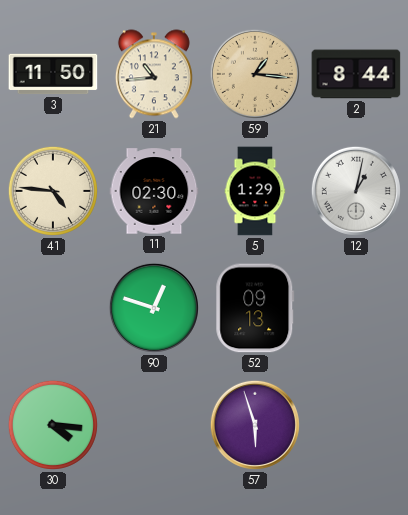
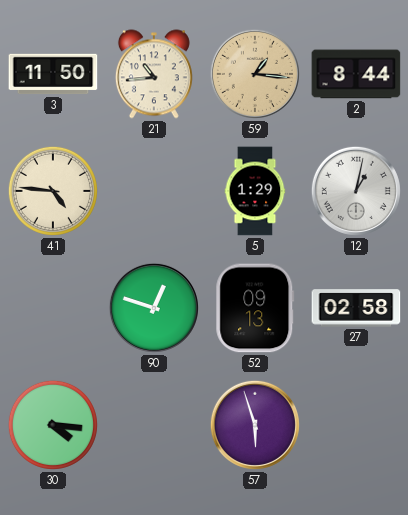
11: 02:30 -> none
27: none -> 02:58
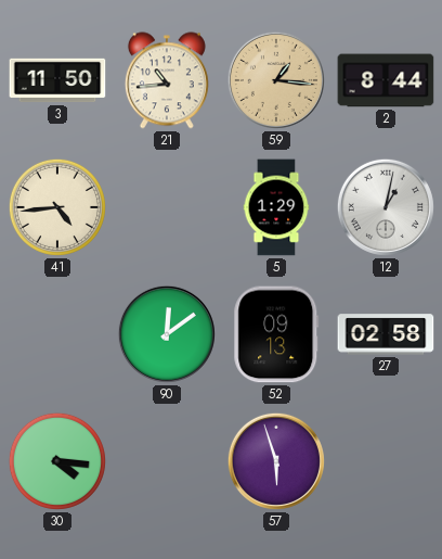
41: 4:46 -> 4:44
90: 12:48 -> 12:09
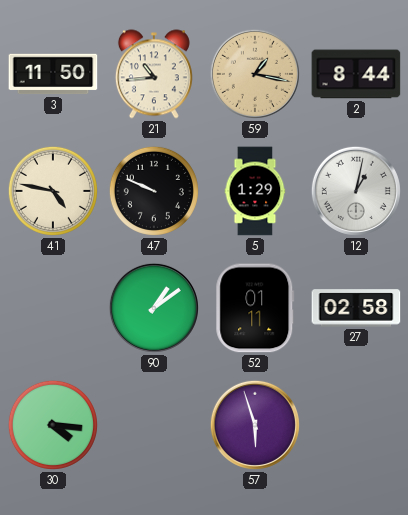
59: 1:16 -> 1:17
41: 4:44 -> 4:47
47: none -> 9:49
90: 12:09 -> 1:09
52: 09:13 -> 01:11
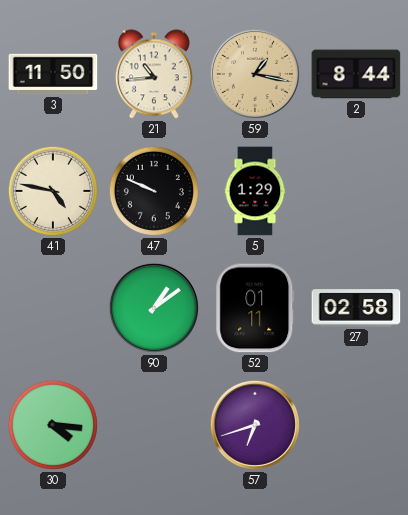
12: 1:02 -> none
57: 5:57 -> 6:42
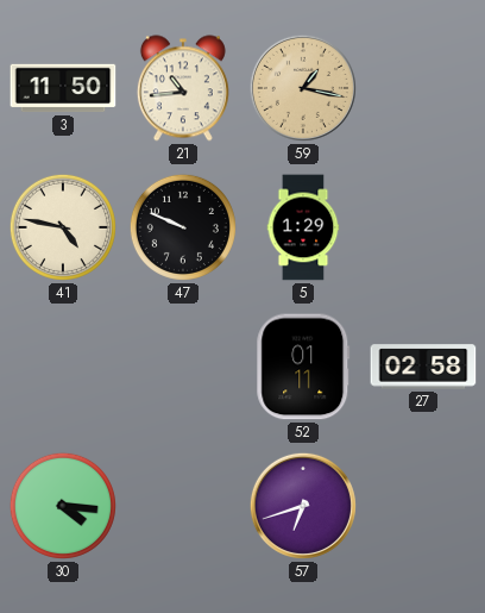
2: 8:44 -> none
90: 1:09 -> none
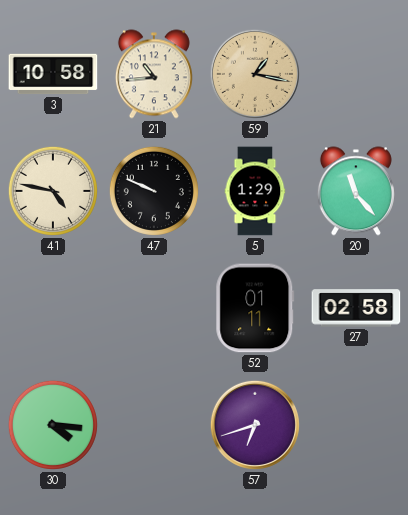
3: 11:50 -> 10:58
20: none -> 11:23
